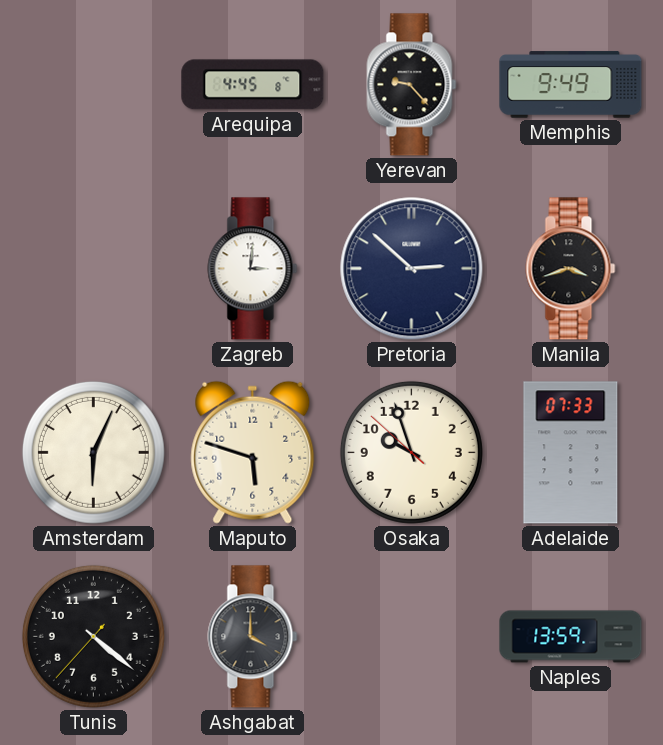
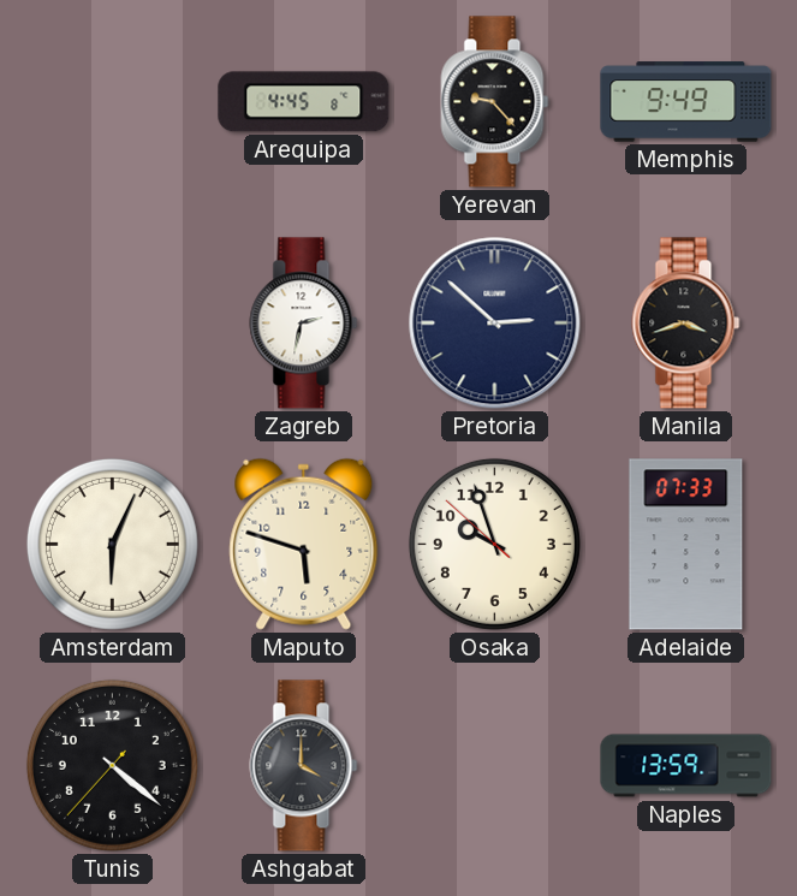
Zagreb: 3:01 -> 2:32
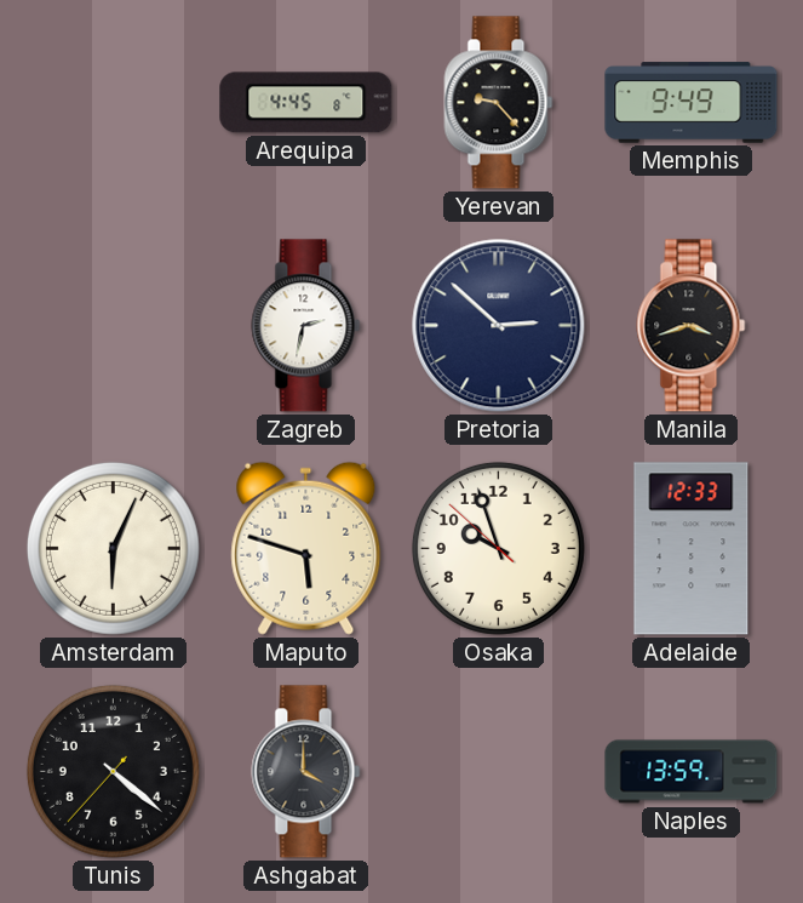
Adelaide: 07:33 -> 12:33
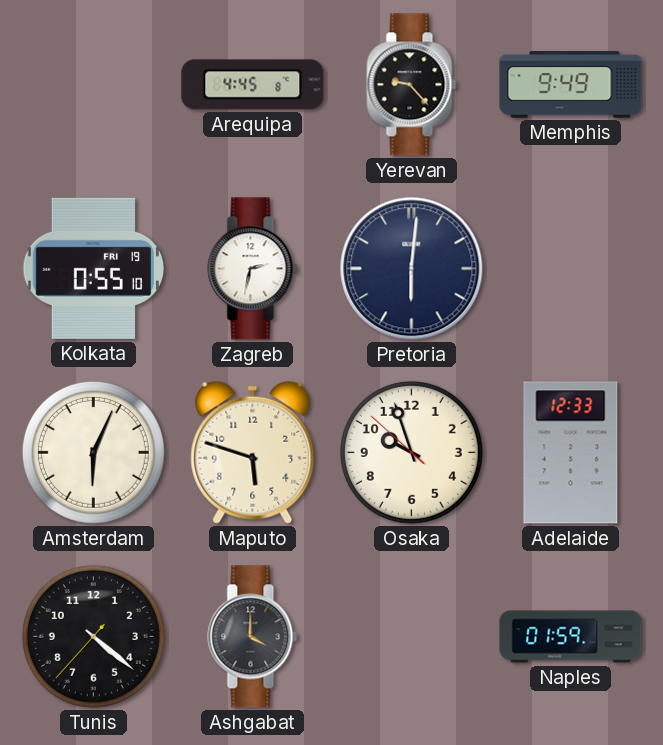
Kolkata: none -> 0:55
Pretoria: 2:52 -> 6:01
Manila: 3:42 -> none
Naples: 13:59 -> 01:59
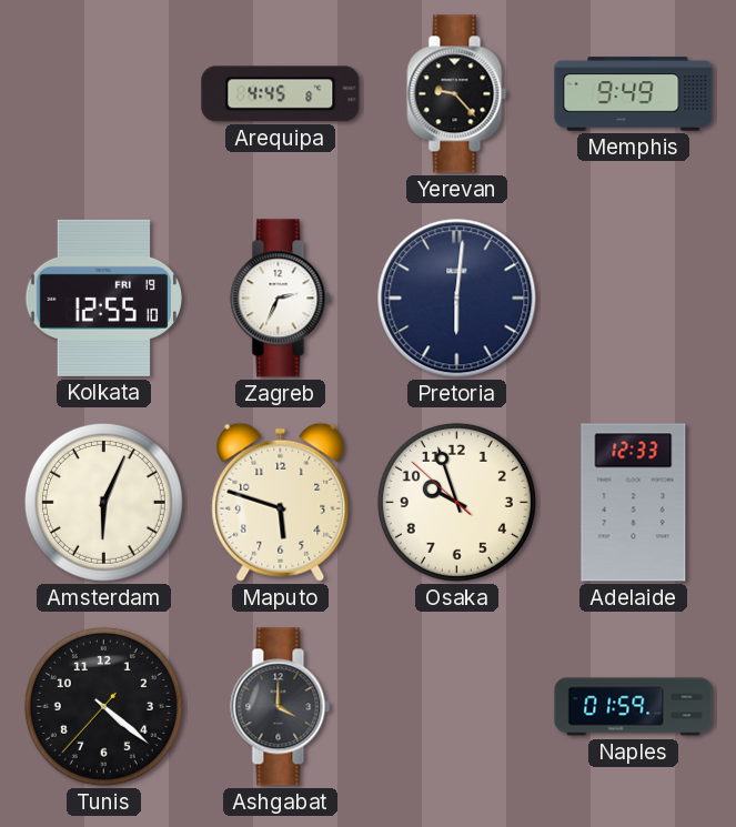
Kolkata: 0:55 -> 12:55
Zagreb: 2:32 -> 2:34
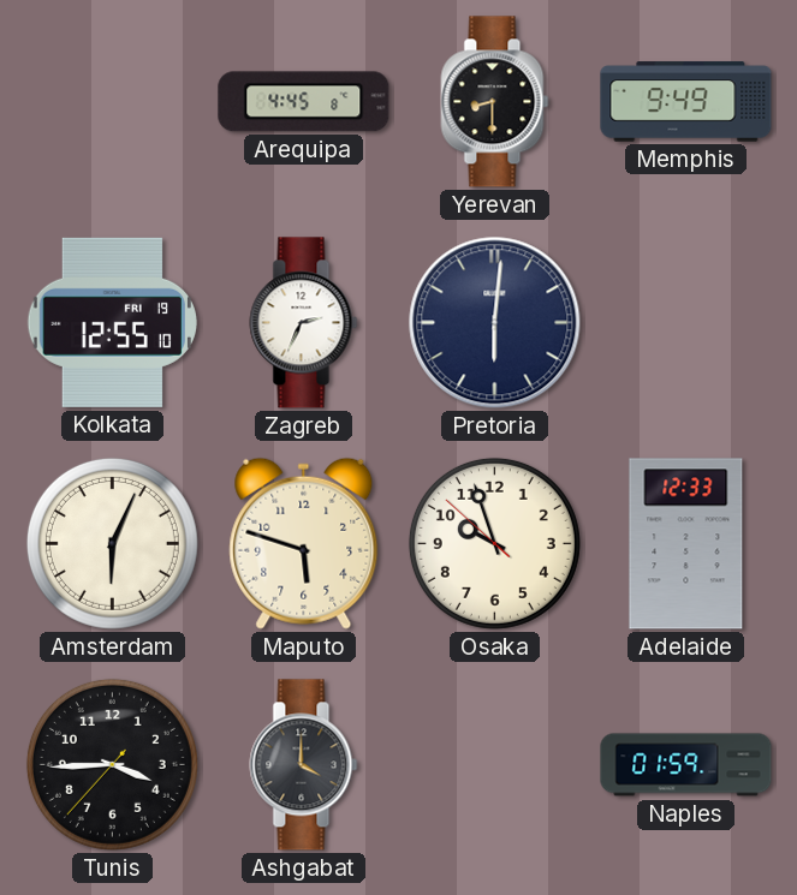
Yerevan: 9:23 -> 8:30
Tunis: 4:21 -> 3:44
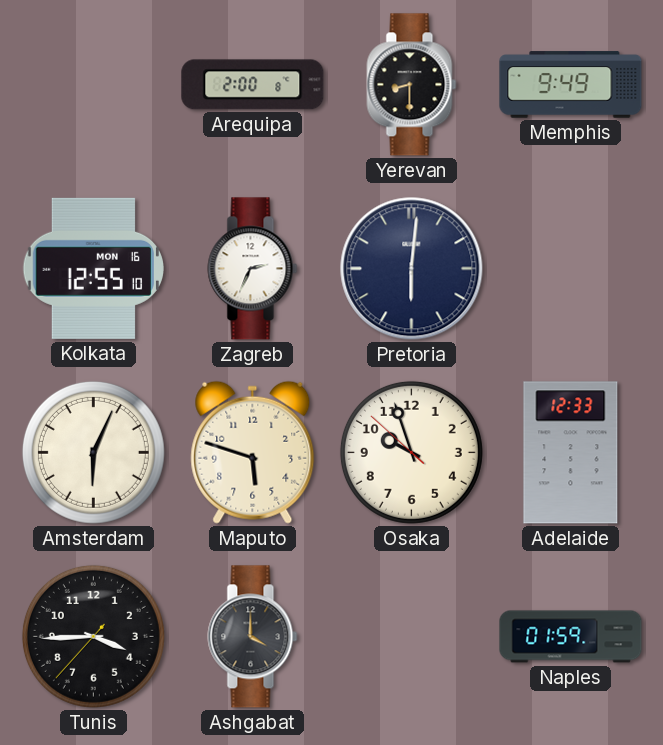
Arequipa: 4:45 -> 2:00
Kolkata date: FRI 19 -> MON 16
